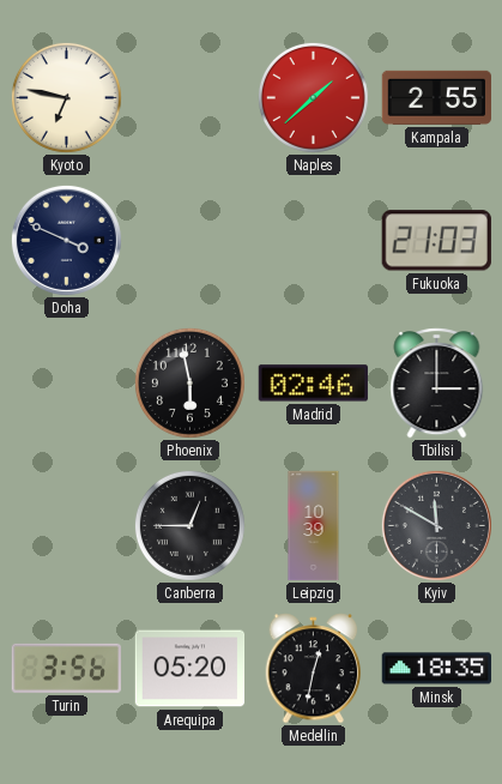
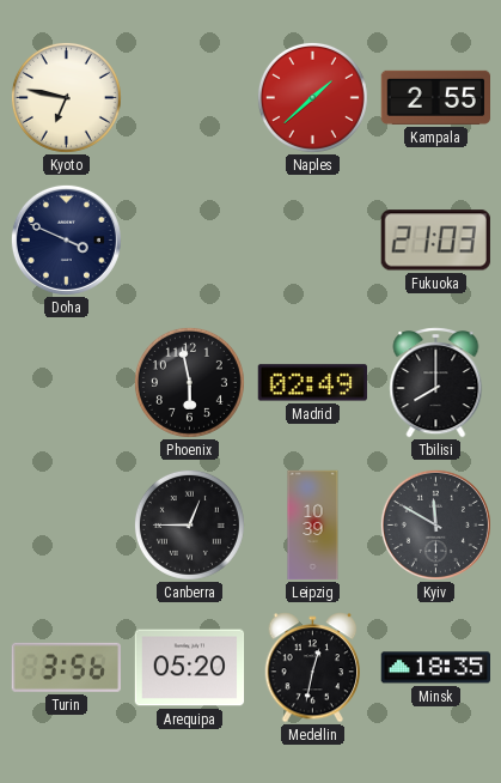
Madrid: 02:46 -> 02:49
Tbilisi: 3:00 -> 8:00
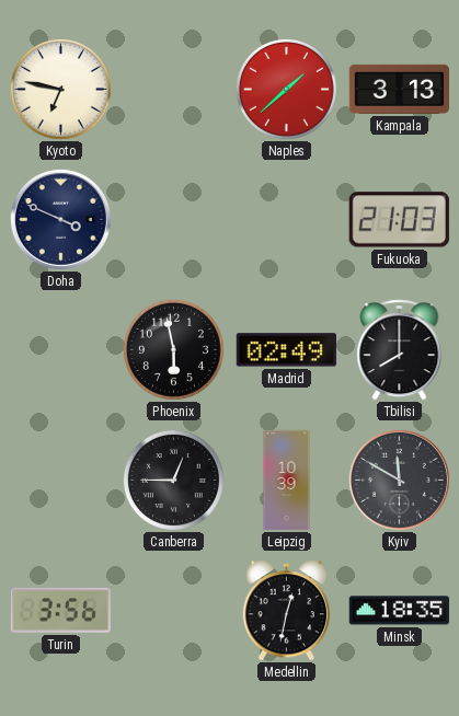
Kampala: 2:55 -> 3:13
Arequipa: 05:20 -> none
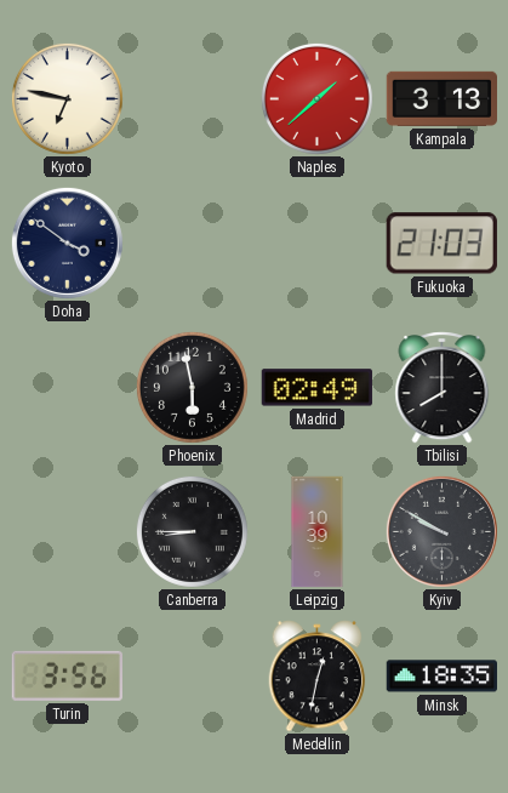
Doha: 3:49 -> 3:51
Canberra: 12:45 -> 8:45
Kyiv: 11:50 -> 9:50
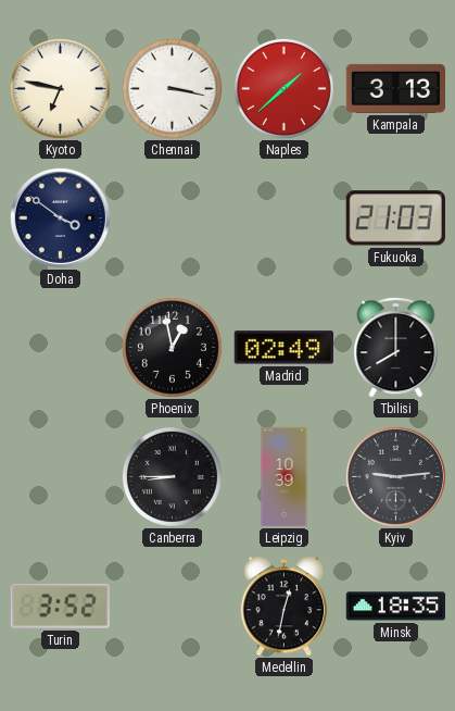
Chennai: none -> 3:17
Phoenix: 5:58 -> 12:58
Kyiv: 9:50 -> 9:14
Turin: 3:56 -> 3:52
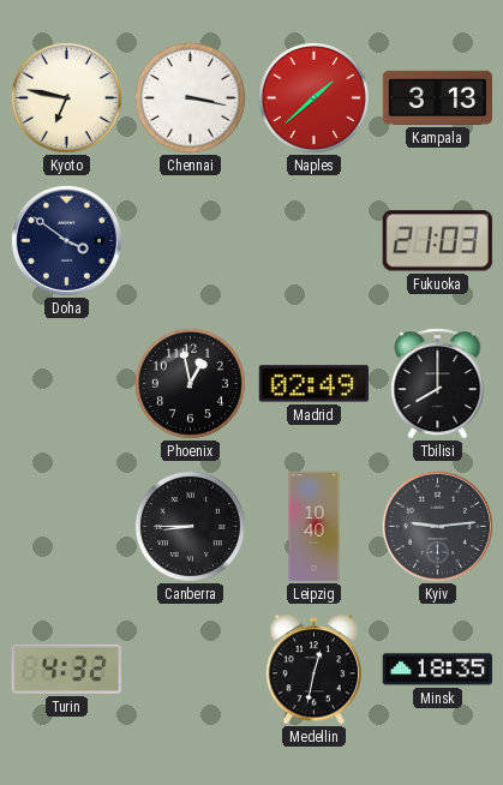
Leipzig: 10:39 -> 10:40
Turin: 3:52 -> 4:32
